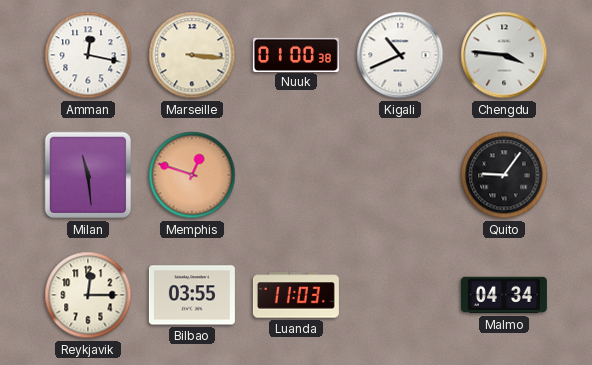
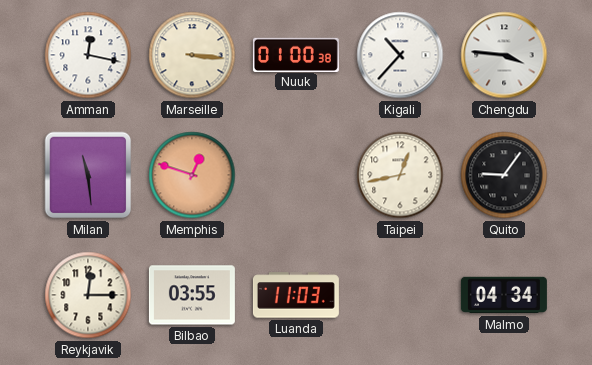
Kigali: 10:41 -> 10:37
Taipei: none -> 12:43
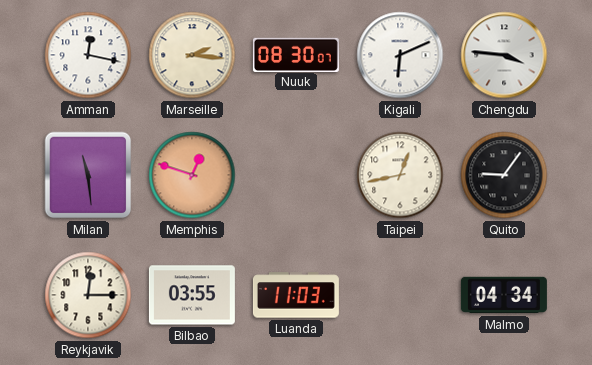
Marseille: 3:16 -> 2:16
Nuuk: 01:00 -> 08:30
Kigali: 10:37 -> 6:11
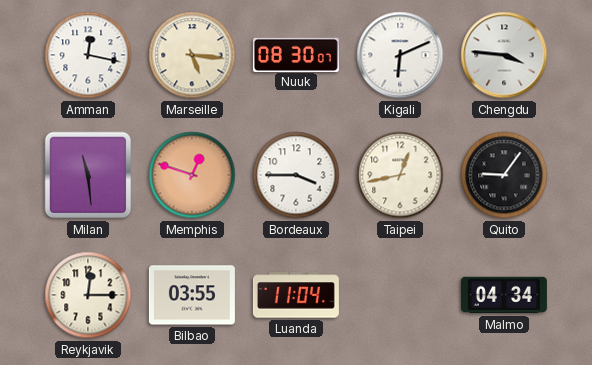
Marseille: 2:16 -> 5:16
Bordeaux: none -> 3:45
Luanda: 11:03 -> 11:04
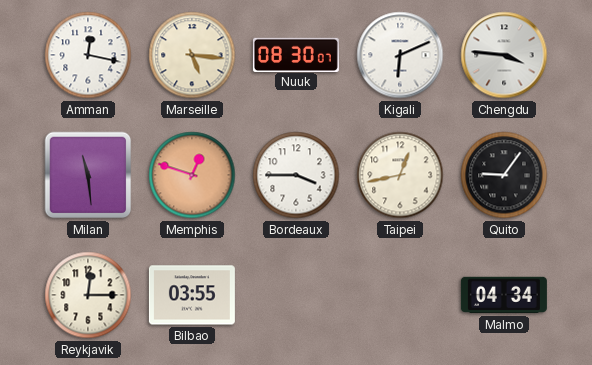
Luanda: 11:04 -> none
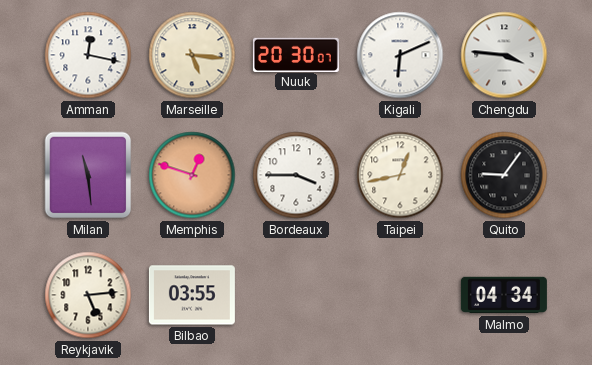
Nuuk: 08:30 -> 20:30
Reykjavik: 12:15 -> 5:14
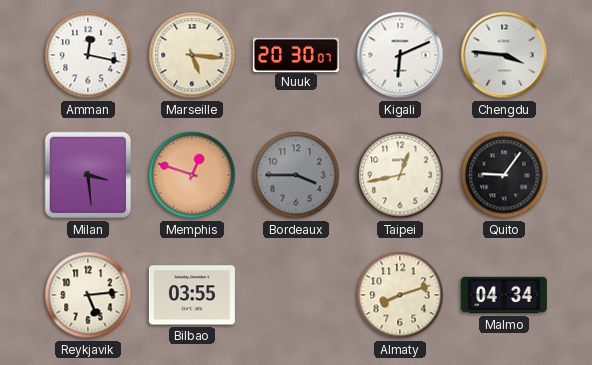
Milan: 11:29 -> 3:29
Bordeaux dial: white -> grey
Almaty: none -> 8:12
